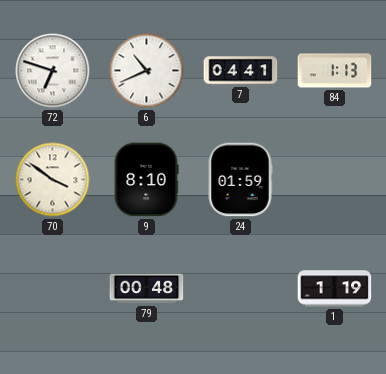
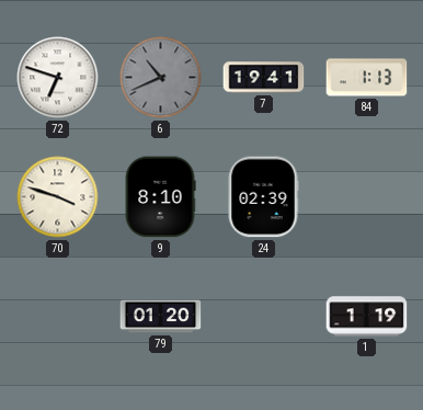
6 dial: white -> grey
7: 04:41 -> 19:41
70: 3:51 -> 3:48
24: 01:59 -> 02:39
79: 00:48 -> 01:20
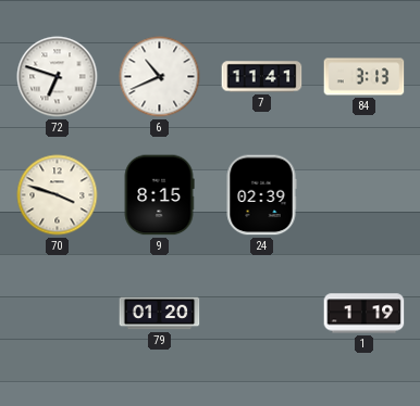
6 dial: grey -> white
7: 19:41 -> 11:41
84: 1:13 -> 3:13
9: 8:10 -> 8:15
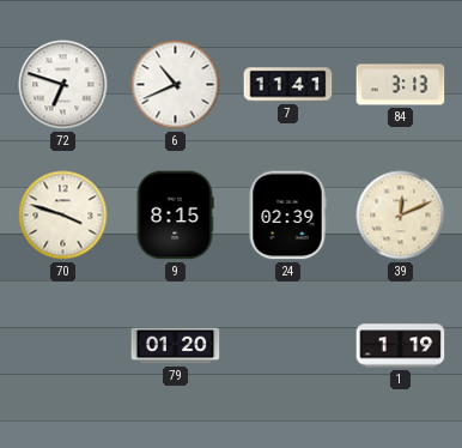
39: none -> 12:11
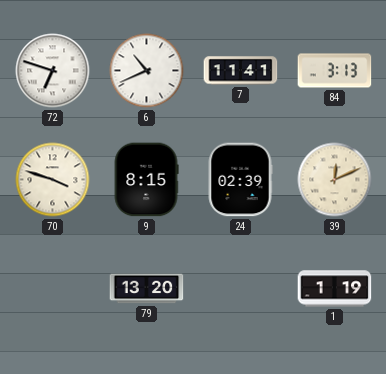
79: 01:20 -> 13:20
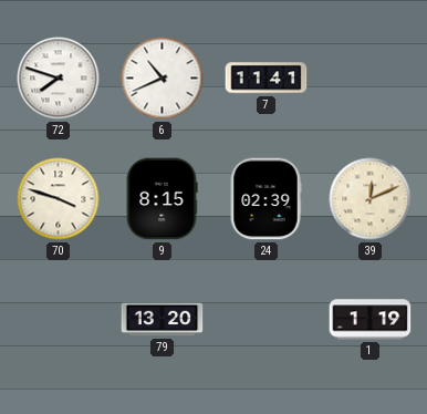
72: 6:48 -> 7:48
84: 3:13 -> none
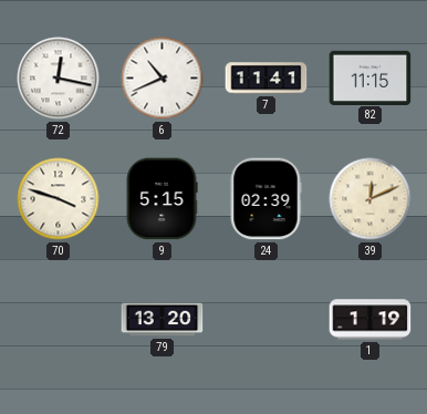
72: 7:48 -> 12:17
82: none -> 11:15
9: 8:15 -> 5:15
